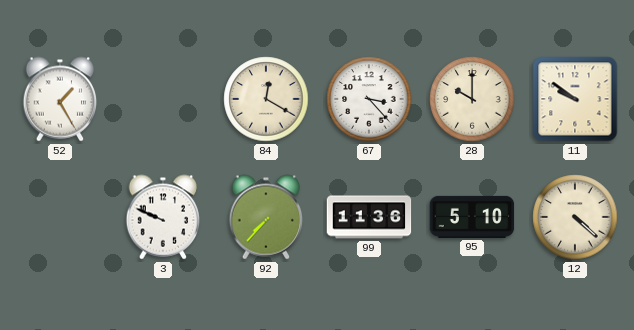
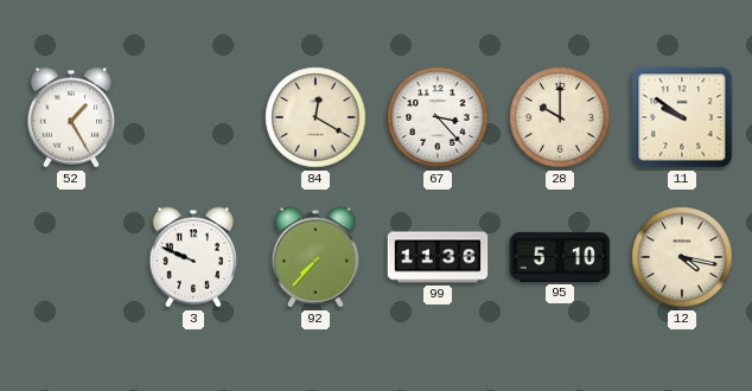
12: 4:22 -> 4:17
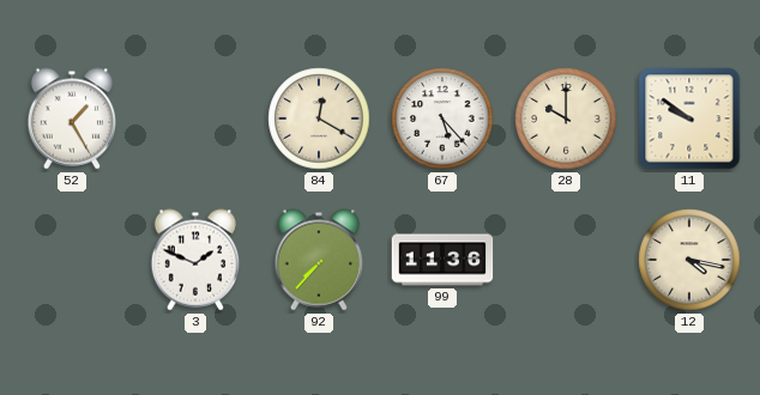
67: 3:23 -> 5:23
3: 9:49 -> 1:49
95: 5:10 -> none
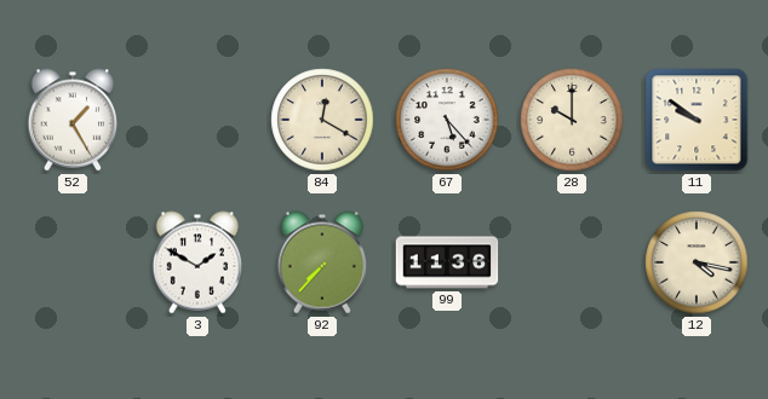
3: 1:49 -> 1:50
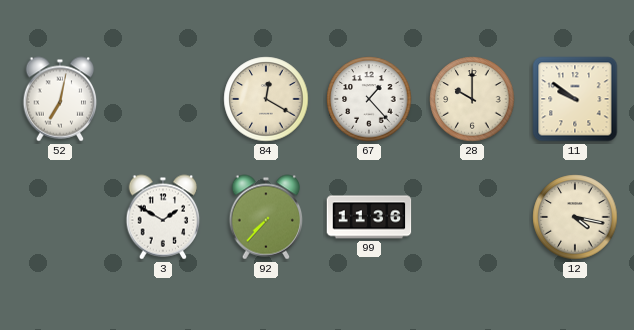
52: 1:25 -> 7:02
67: 5:23 -> 1:23
